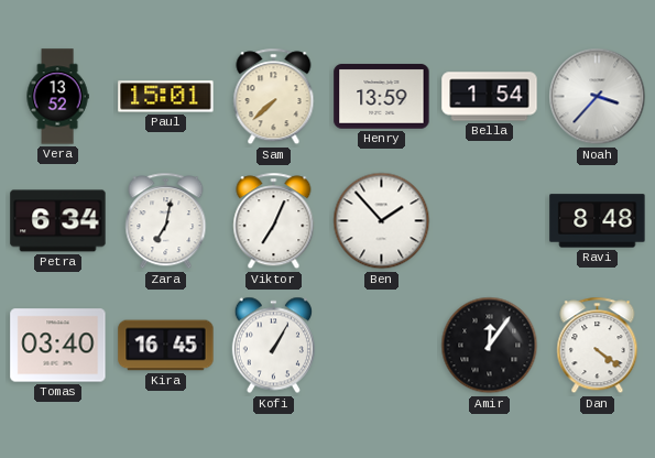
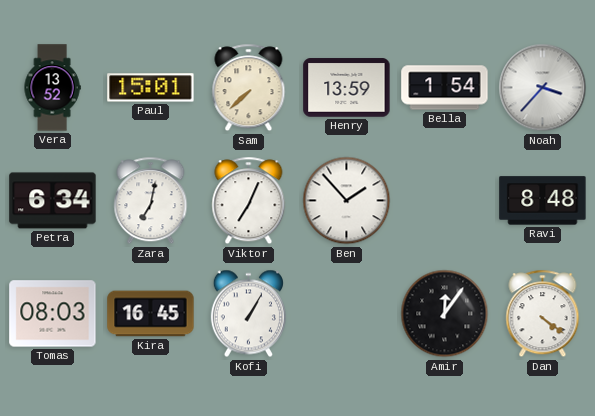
Tomas: 03:40 -> 08:03
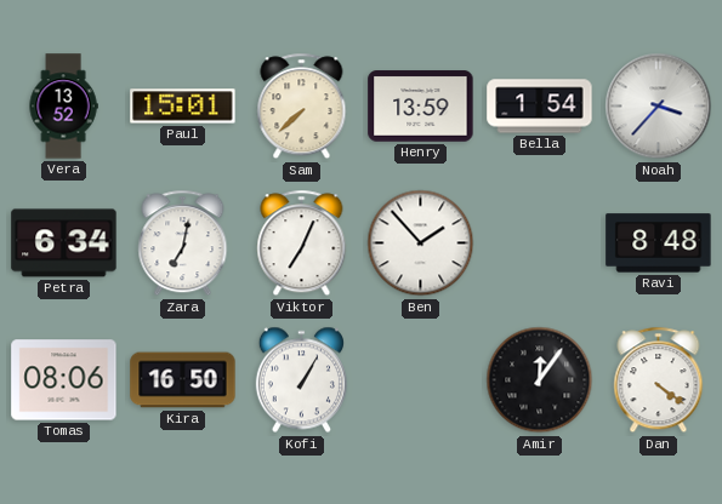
Tomas: 08:03 -> 08:06
Kira: 16:45 -> 16:50
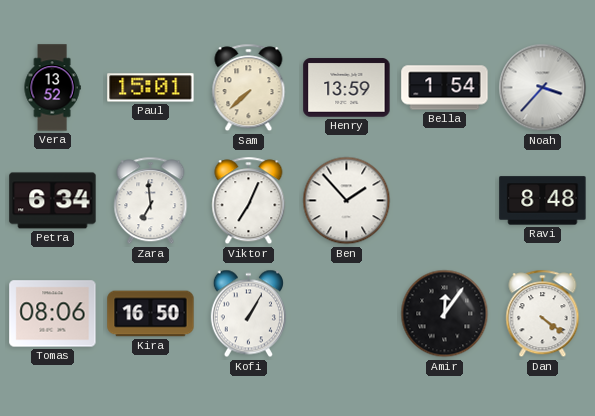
Zara: 7:02 -> 6:59
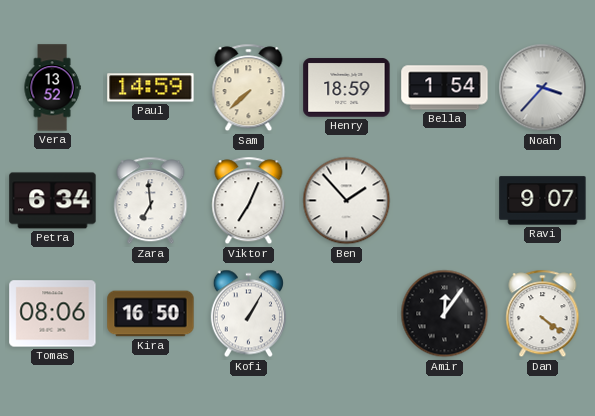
Paul: 15:01 -> 14:59
Henry: 13:59 -> 18:59
Ravi: 8:48 -> 9:07
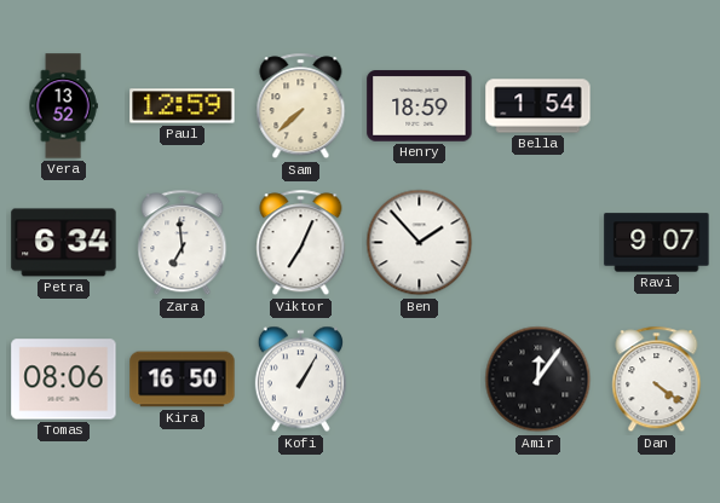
Paul: 14:59 -> 12:59
Noah: 3:37 -> none
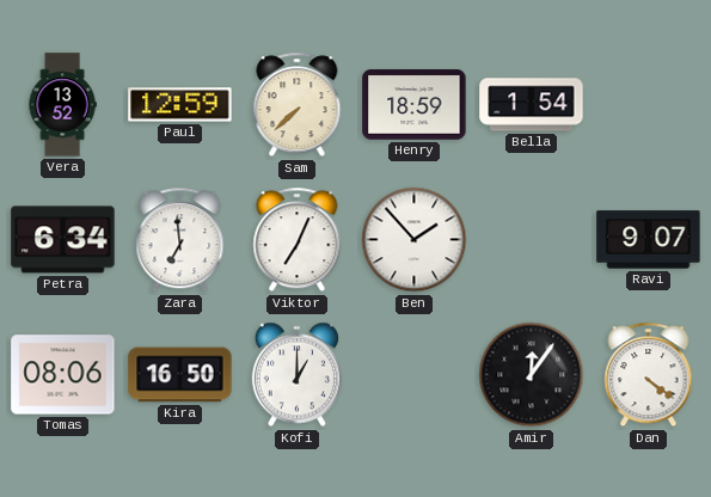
Kofi: 1:05 -> 1:00
